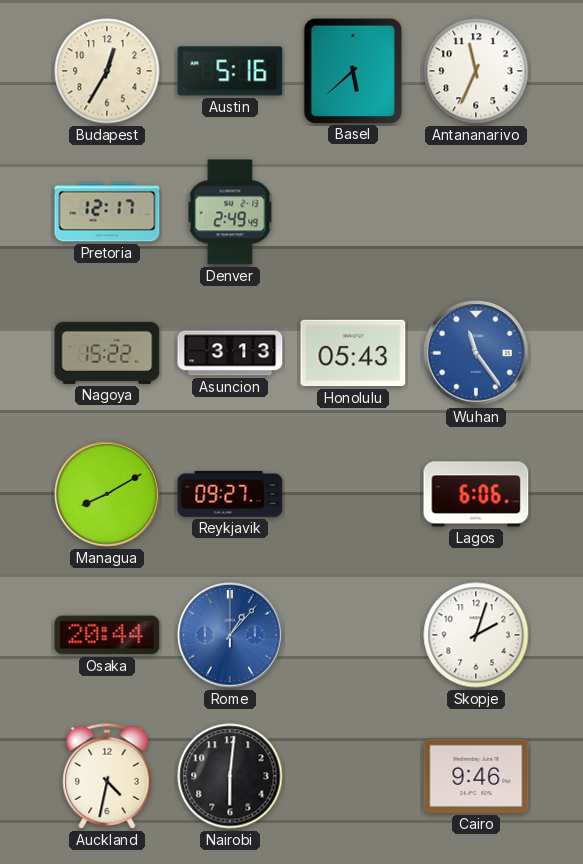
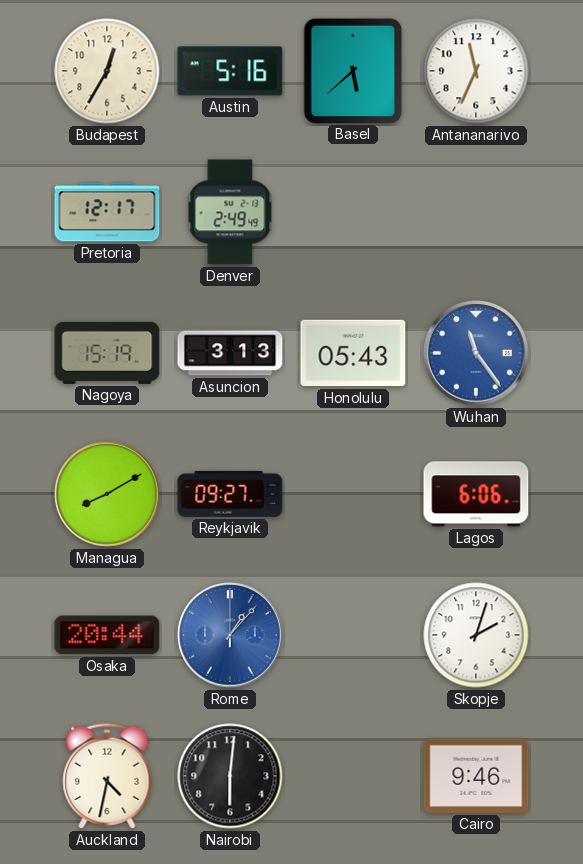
Nagoya: 15:22 -> 15:19
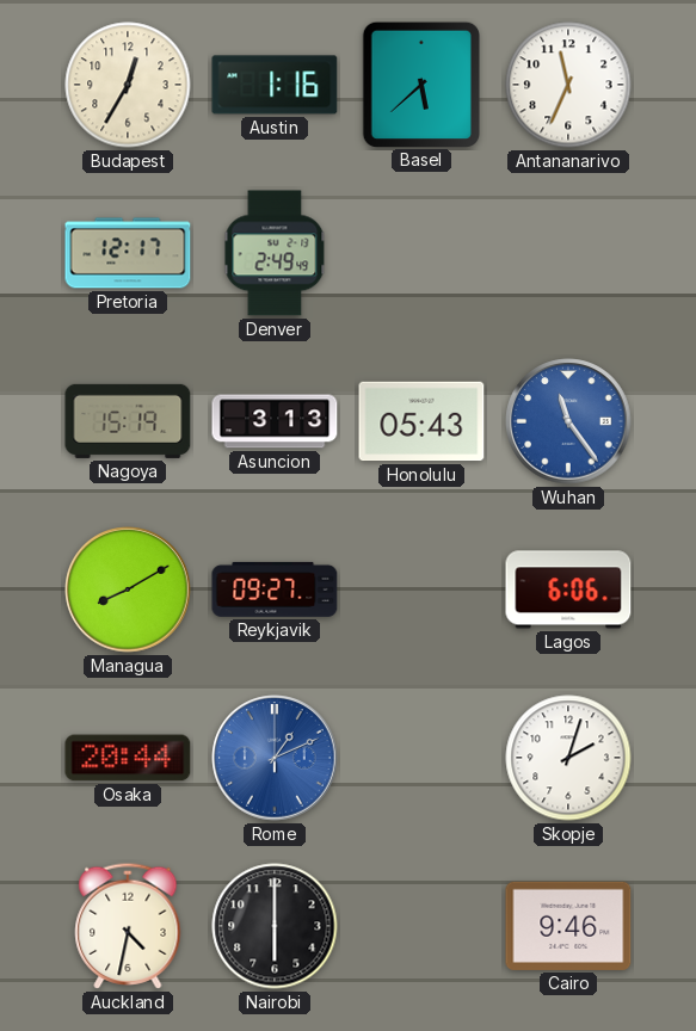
Austin: 5:16 -> 1:16
Rome: 1:07 -> 1:11
Nairobi: 6:01 -> 6:00
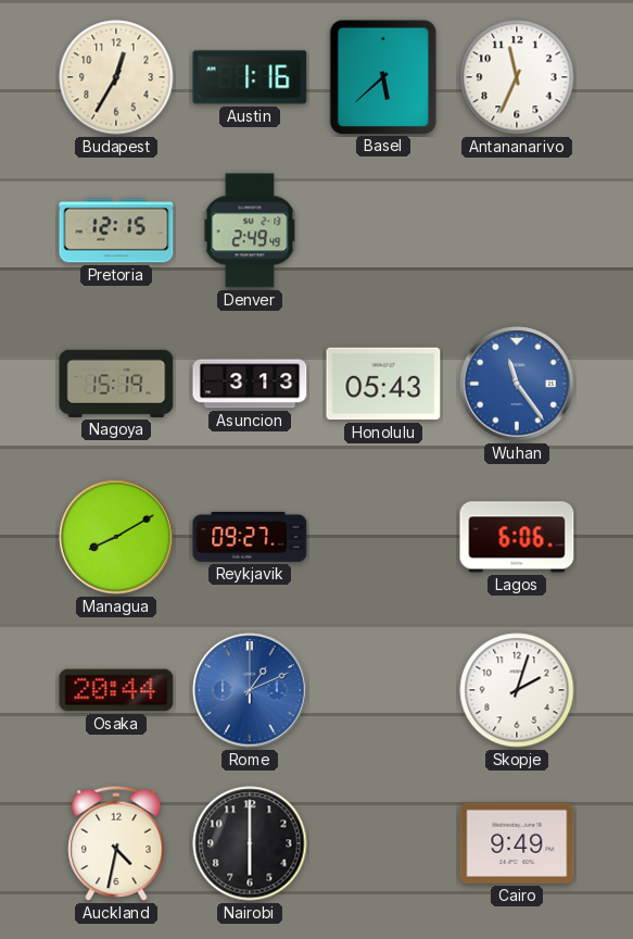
Pretoria: 12:17 -> 12:15
Cairo: 9:46 -> 9:49
